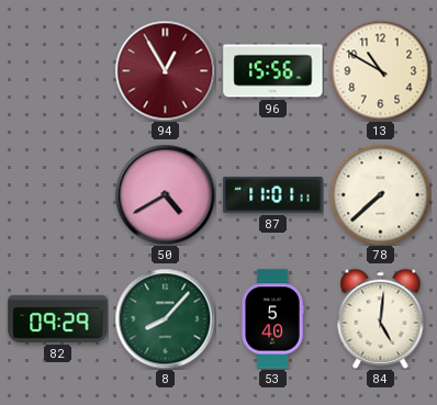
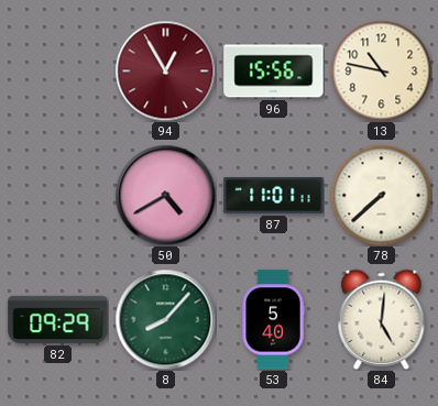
13: 10:50 -> 10:47
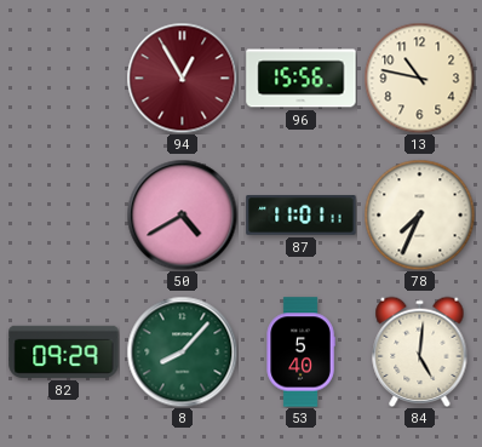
78: 7:38 -> 7:34
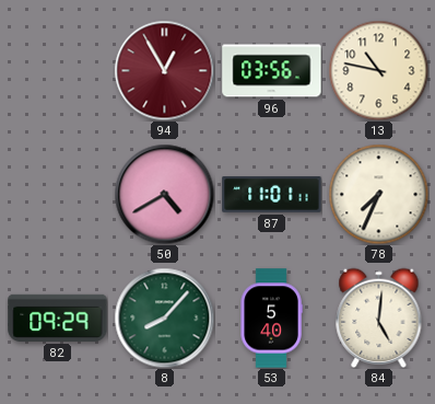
96: 15:56 -> 03:56
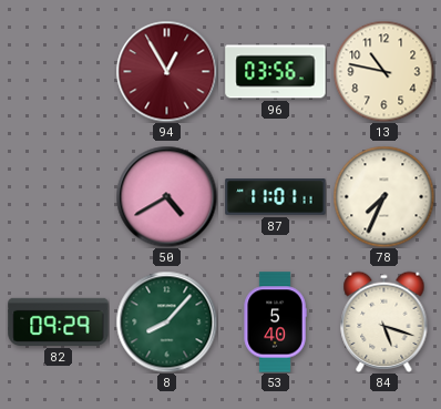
84: 5:01 -> 5:18
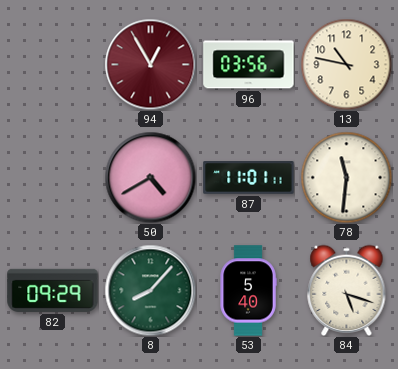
78: 7:34 -> 11:31
